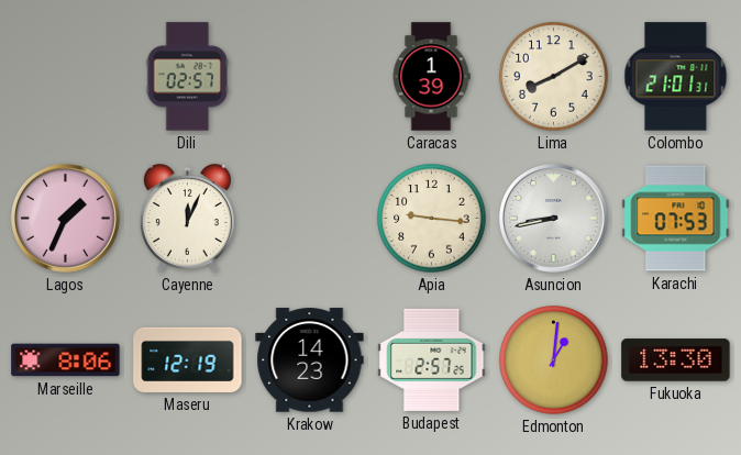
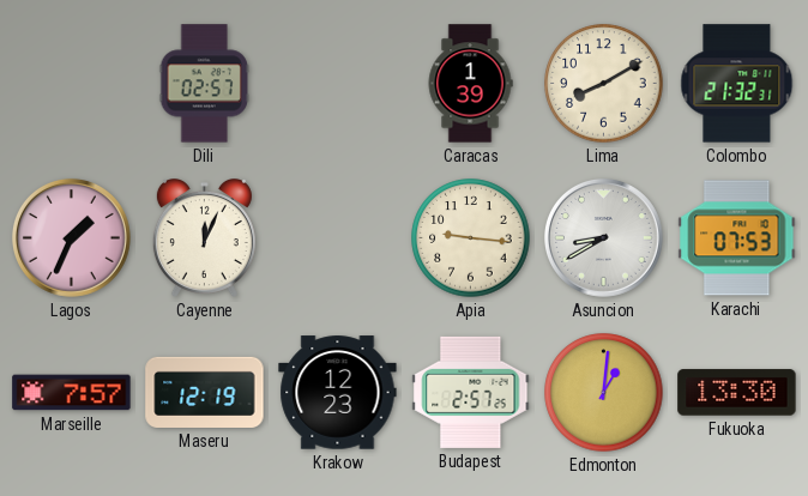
Colombo: 21:01 -> 21:32
Asuncion: 8:43 -> 8:40
Marseille: 8:06 -> 7:57
Krakow: 14:23 -> 12:23
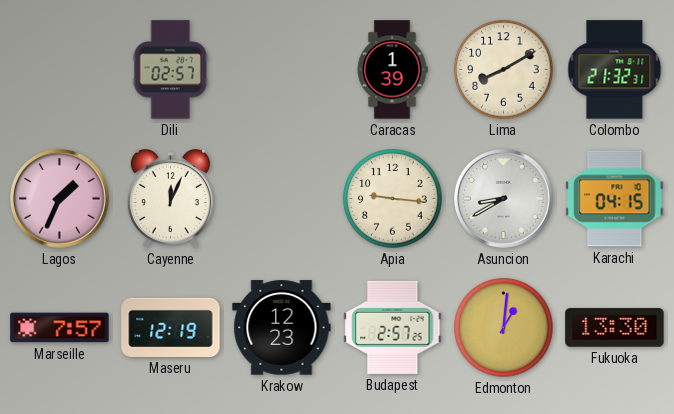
Karachi: 07:53 -> 04:15
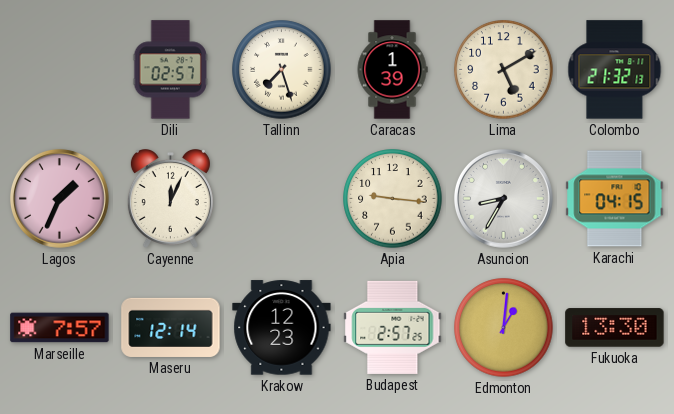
Tallinn: none -> 7:27
Lima: 8:10 -> 5:10
Colombo: 21:32:31 -> 21:32:13
Asuncion: 8:40 -> 8:35
Maseru: 12:19 -> 12:14
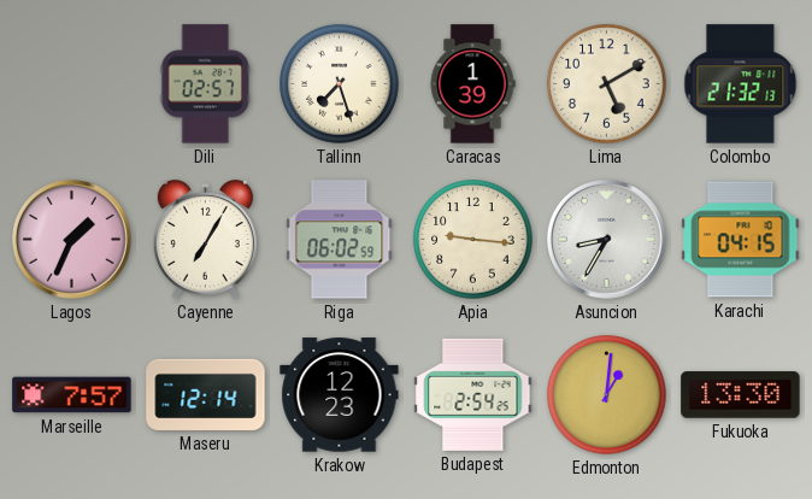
Cayenne: 12:04 -> 7:05
Riga: none -> 06:02
Budapest: 2:57 -> 2:54
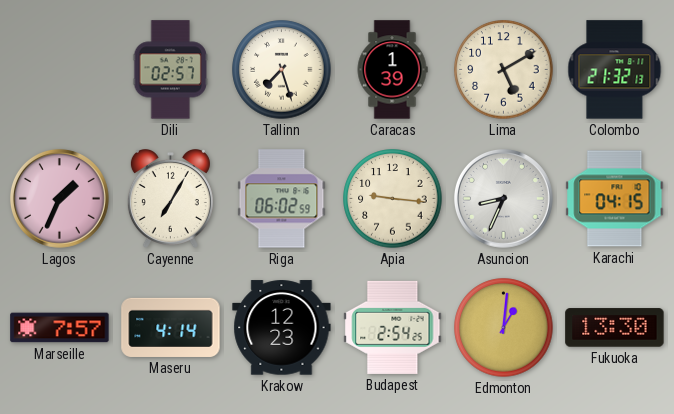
Asuncion: 8:35 -> 8:34
Maseru: 12:14 -> 4:14
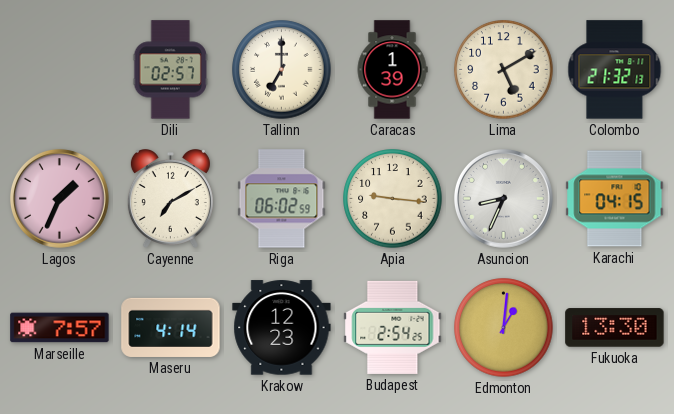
Tallinn: 7:27 -> 7:00
Cayenne: 7:05 -> 7:10
